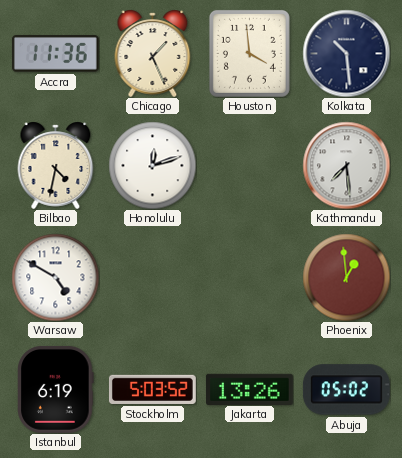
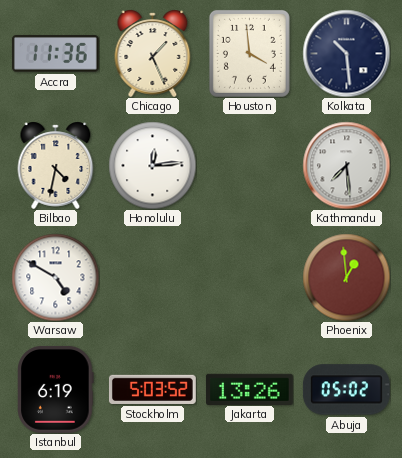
Honolulu: 12:12 -> 12:14
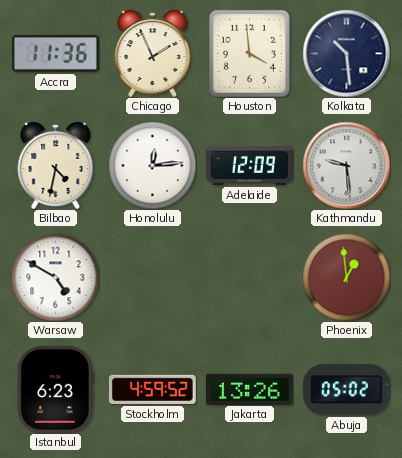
Chicago: 1:26 -> 1:56
Adelaide: none -> 12:09
Kathmandu: 7:29 -> 9:29
Istanbul: 6:19 -> 6:23
Stockholm: 5:03 -> 4:59
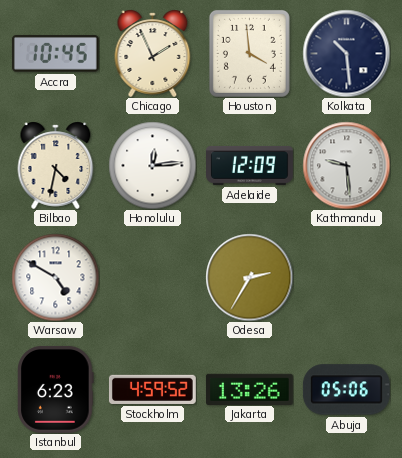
Accra: 11:36 -> 10:45
Odesa: none -> 2:35
Phoenix: 12:59 -> none
Abuja: 05:02 -> 05:06
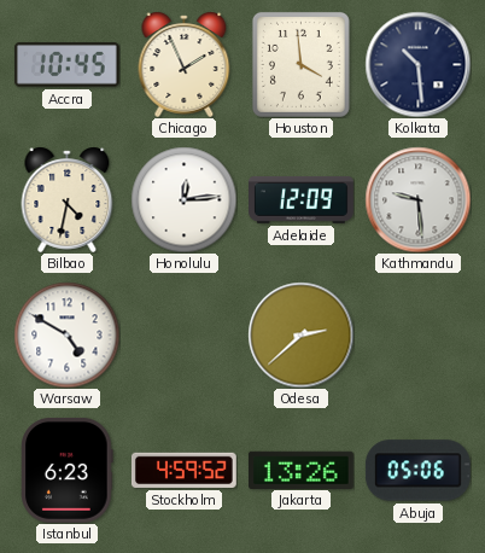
Odesa: 2:35 -> 2:38
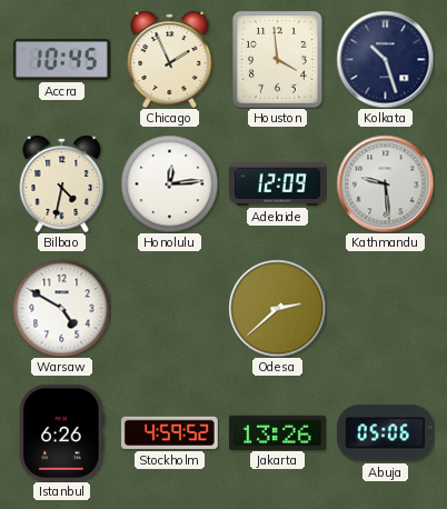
Kolkata: 10:29 -> 10:27
Istanbul: 6:23 -> 6:26
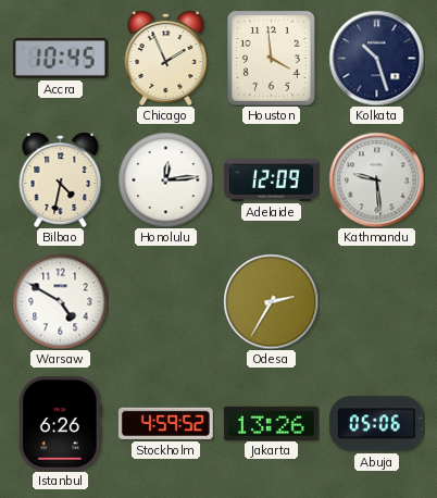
Odesa: 2:38 -> 2:35
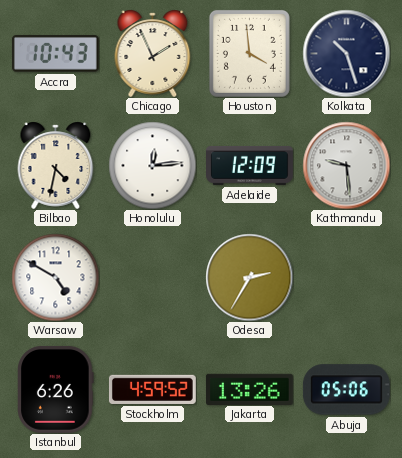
Accra: 10:45 -> 10:43
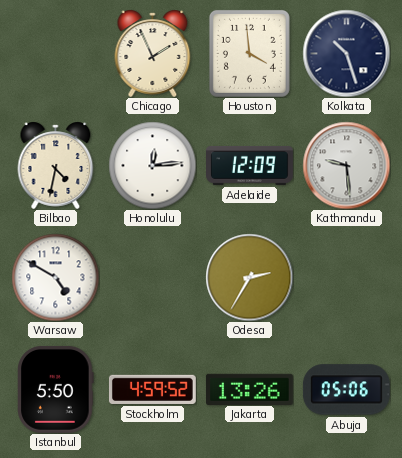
Accra: 10:43 -> none
Istanbul: 6:26 -> 5:50
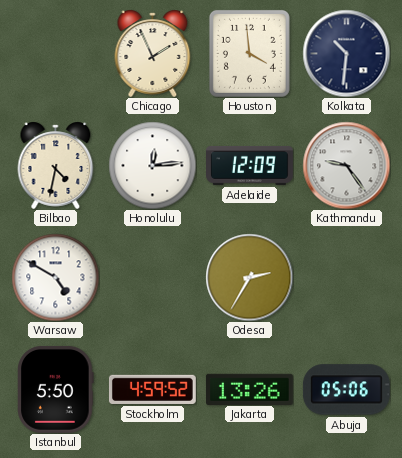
Kolkata: 10:27 -> 10:31
Kathmandu: 9:29 -> 9:24
